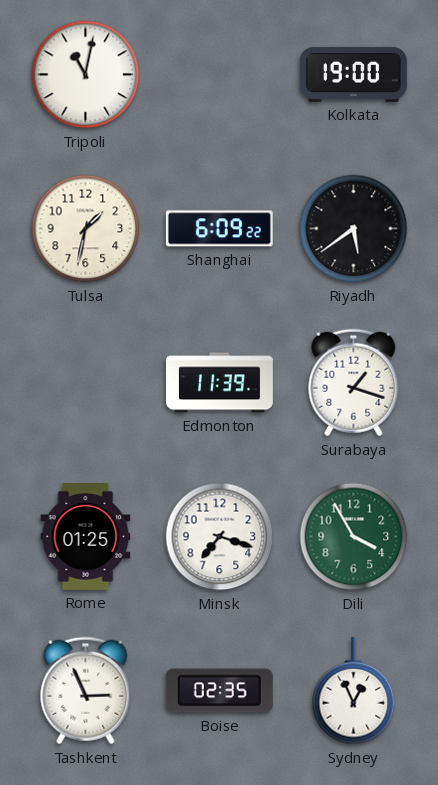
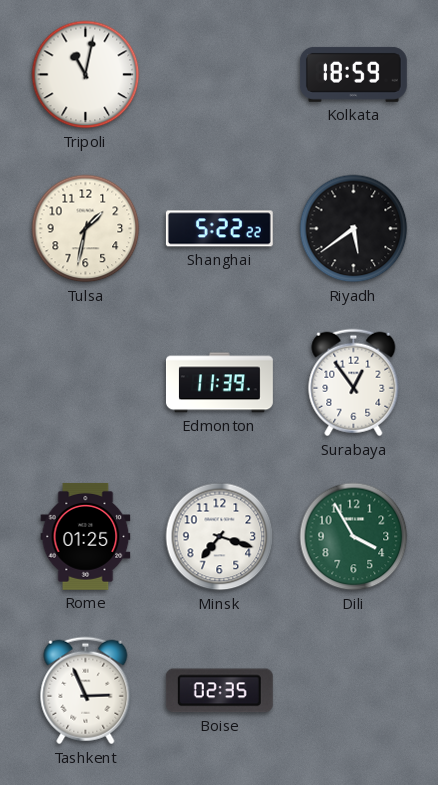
Kolkata: 19:00 -> 18:59
Shanghai: 6:09 -> 5:22
Surabaya: 1:18 -> 12:54
Sydney: 12:56 -> none
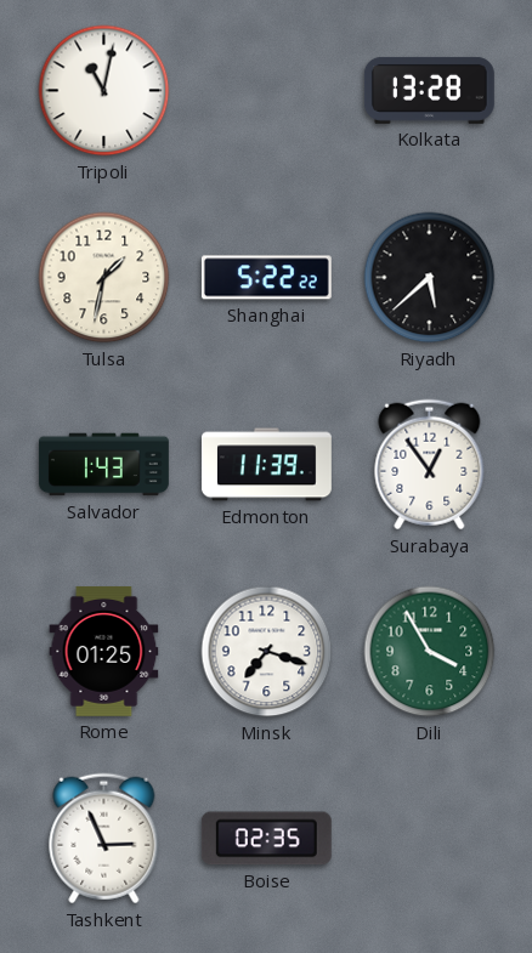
Kolkata: 18:59 -> 13:28
Riyadh: 5:39 -> 5:38
Salvador: none -> 1:43
